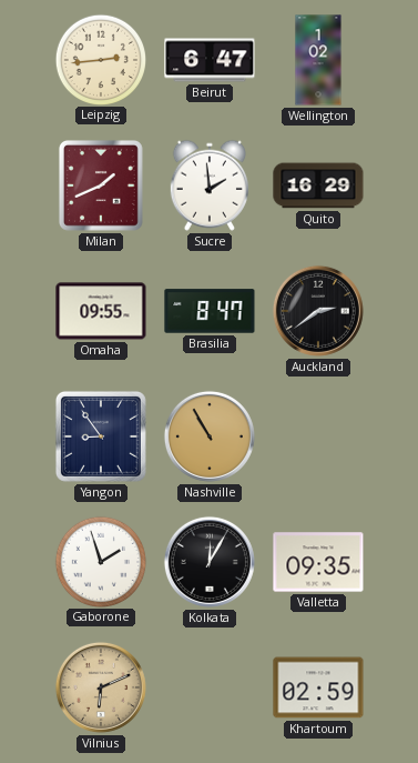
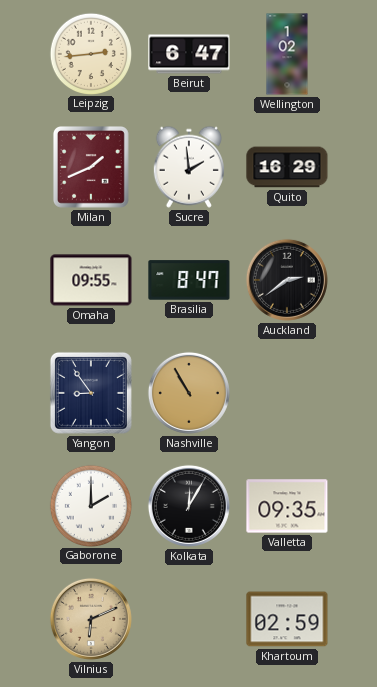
Gaborone: 1:57 -> 2:00
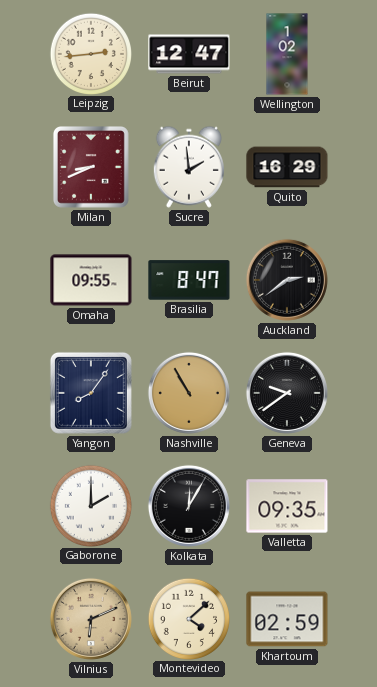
Beirut: 6:47 -> 12:47
Milan: 1:41 -> 8:41
Yangon: 8:54 -> 8:06
Geneva: none -> 9:39
Montevideo: none -> 4:08
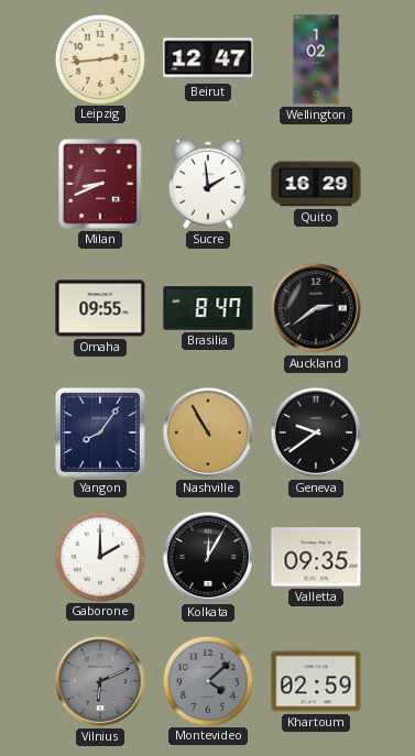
Vilnius dial: champagne -> grey
Montevideo dial: cream -> grey
